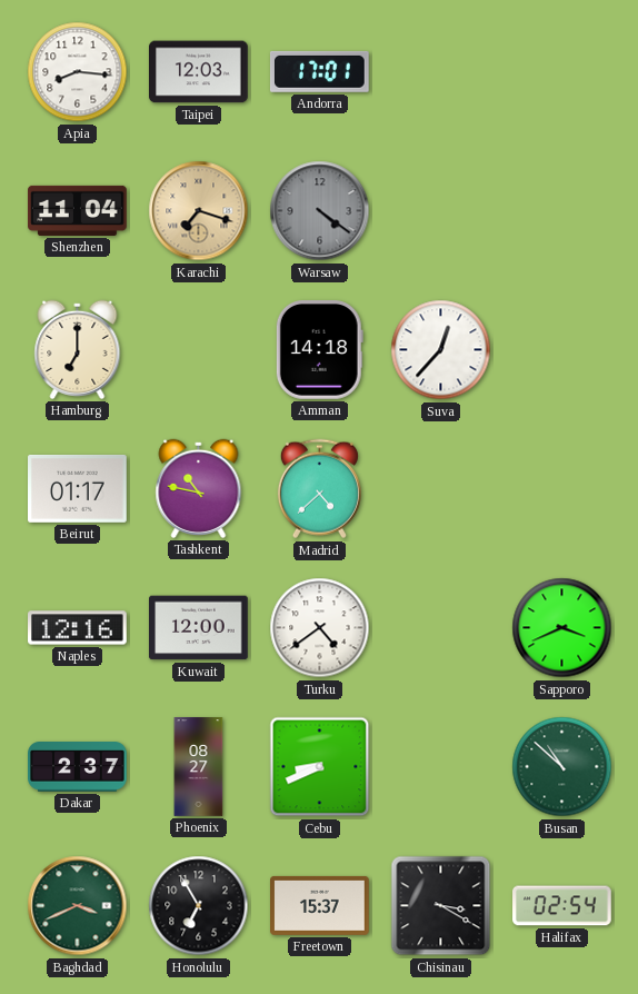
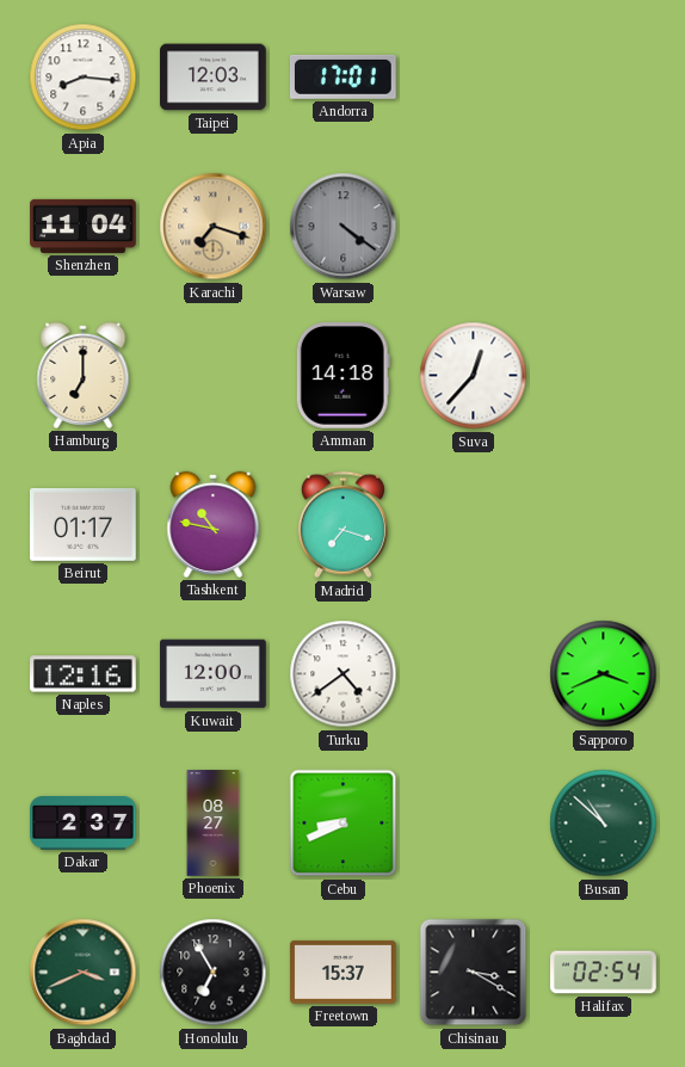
Madrid: 4:38 -> 7:18
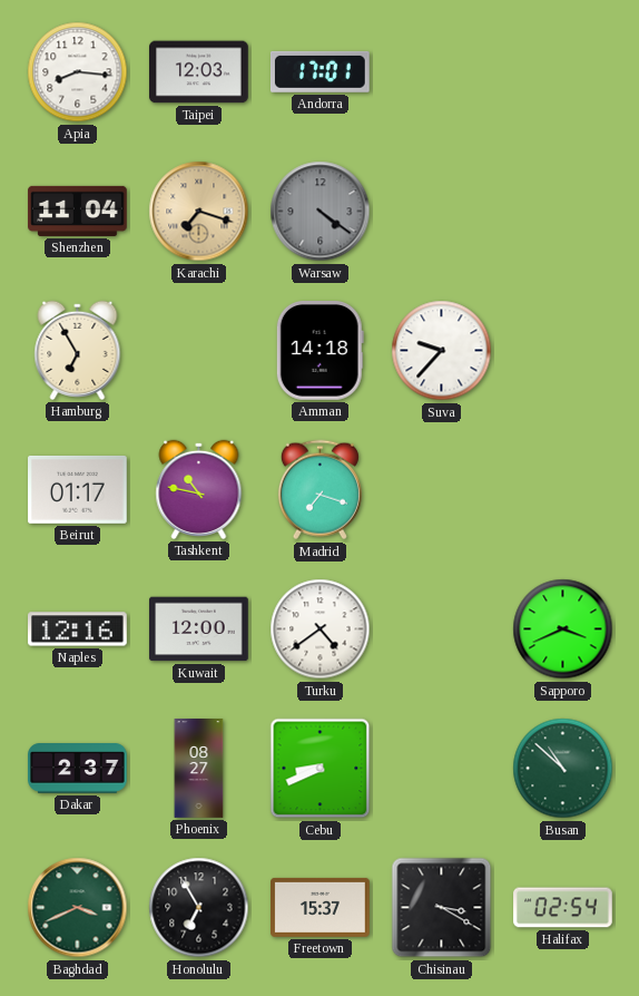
Hamburg: 7:00 -> 6:55
Suva: 12:37 -> 9:37
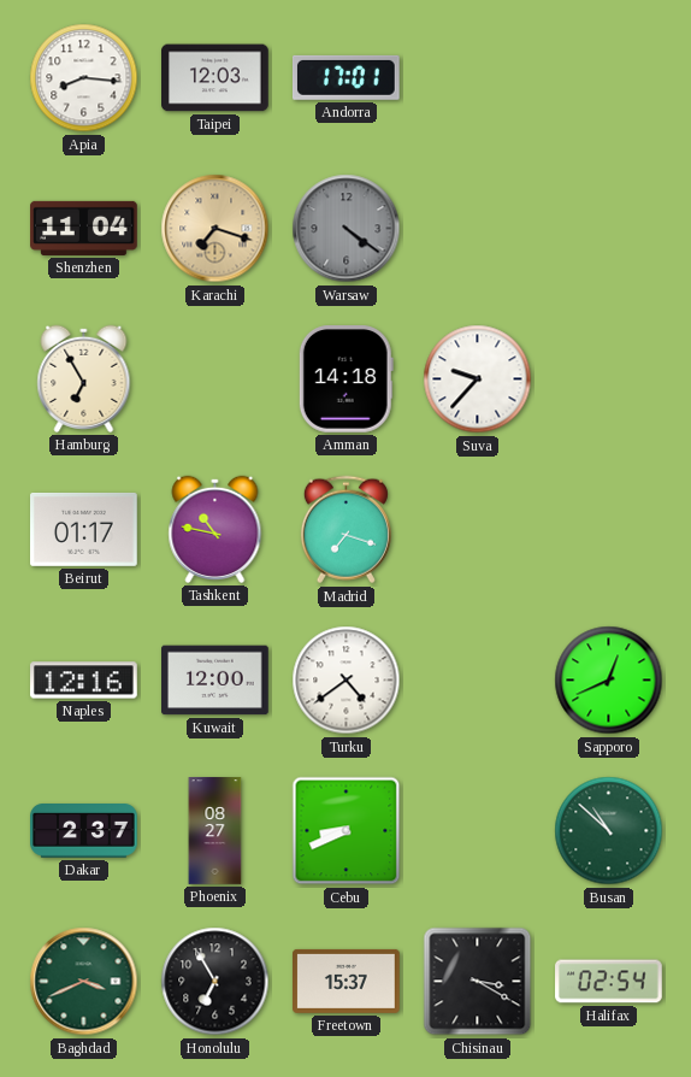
Sapporo: 3:41 -> 12:41
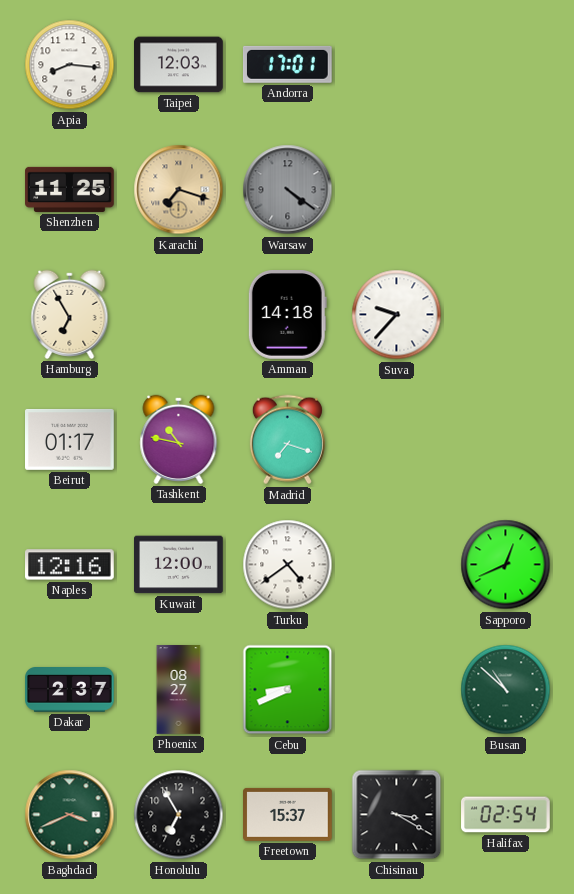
Shenzhen: 11:04 -> 11:25
